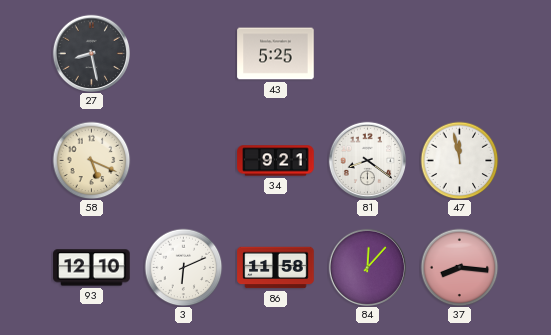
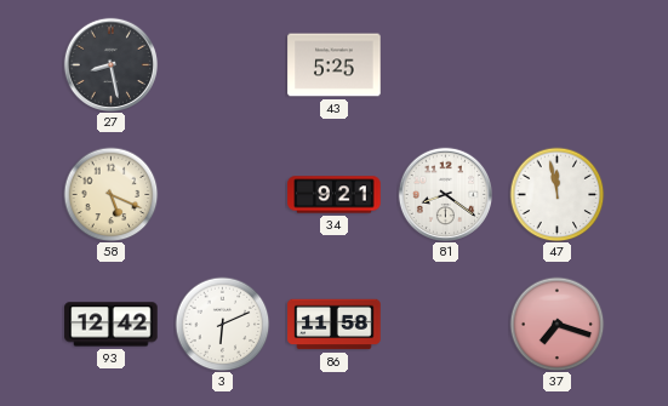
93: 12:10 -> 12:42
84: 12:07 -> none
37: 8:16 -> 7:18
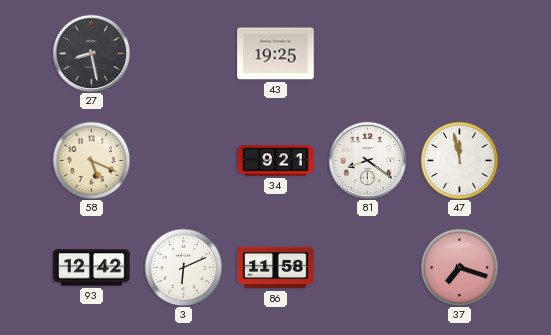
43: 5:25 -> 19:25
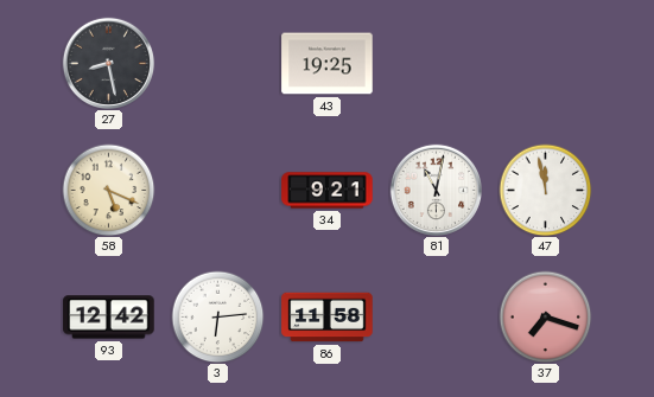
81: 8:21 -> 11:02
3: 6:11 -> 6:14
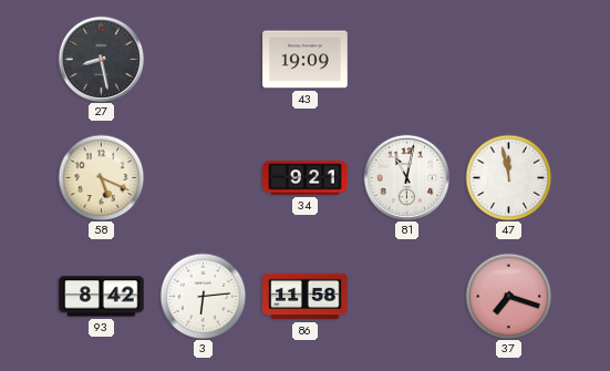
43: 19:25 -> 19:09
93: 12:42 -> 8:42
